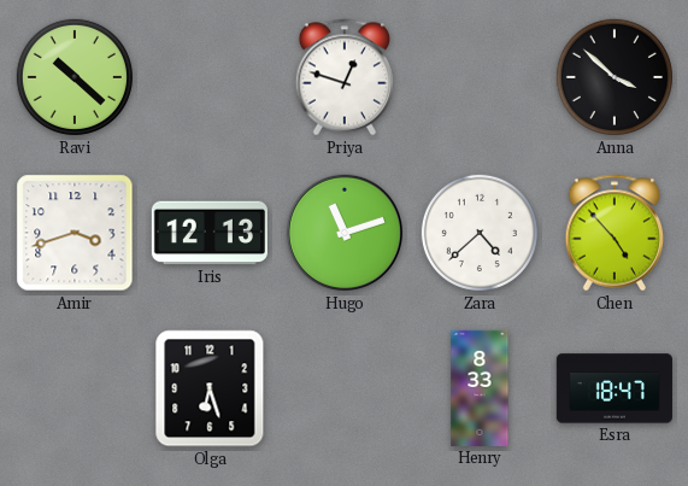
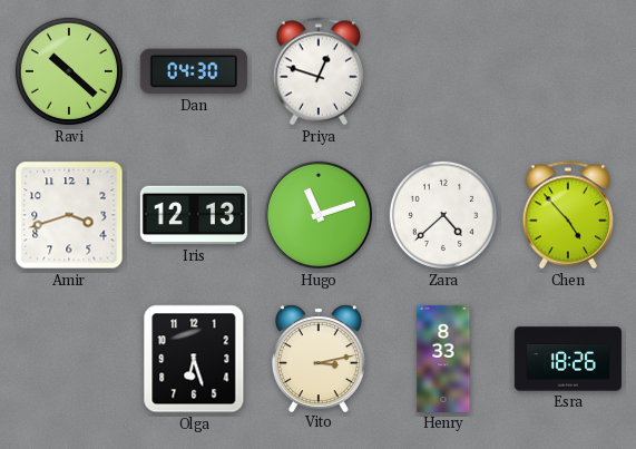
Dan: none -> 04:30
Anna: 3:52 -> none
Vito: none -> 3:13
Esra: 18:47 -> 18:26
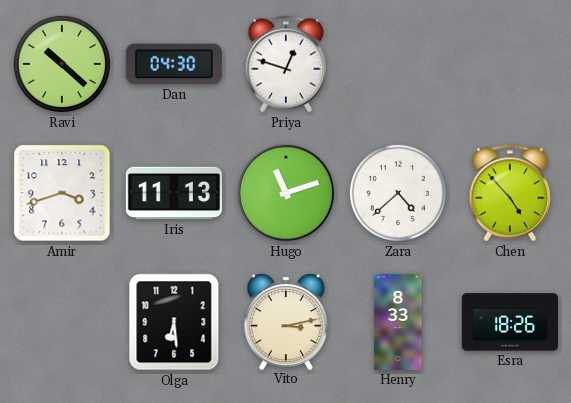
Iris: 12:13 -> 11:13
Olga: 6:27 -> 6:29
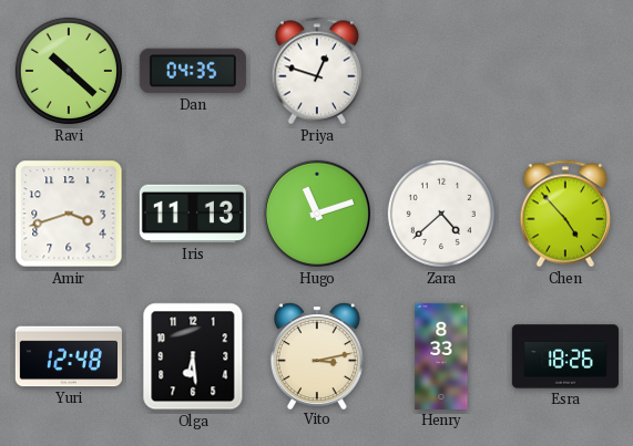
Dan: 04:30 -> 04:35
Yuri: none -> 12:48
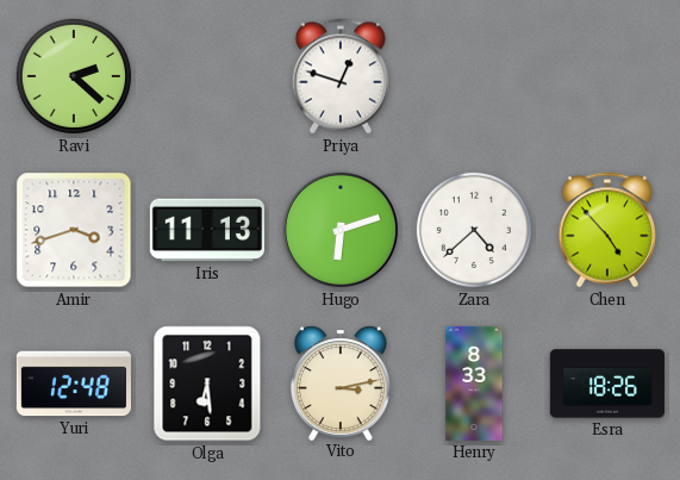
Ravi: 10:22 -> 2:22
Dan: 04:35 -> none
Hugo: 11:12 -> 6:12
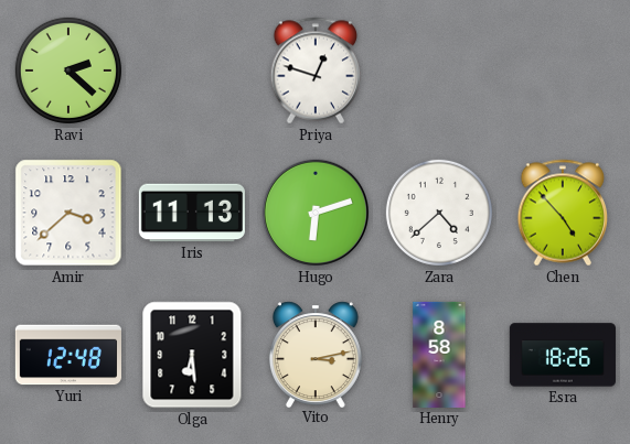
Amir: 3:42 -> 3:38
Henry: 8:33 -> 8:58
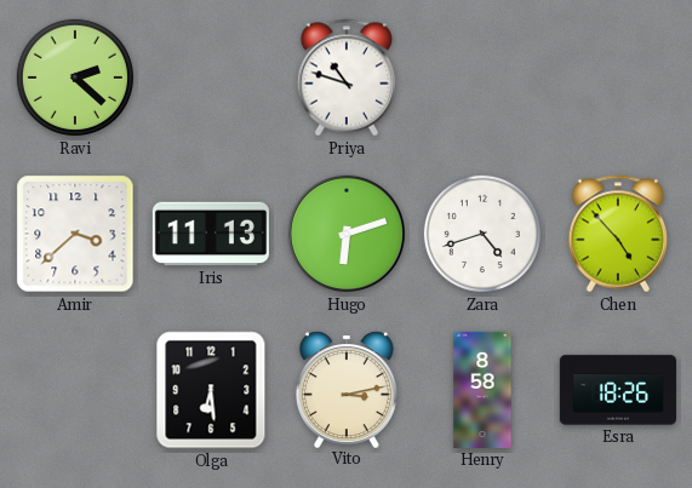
Priya: 12:48 -> 10:48
Zara: 4:38 -> 4:42
Yuri: 12:48 -> none
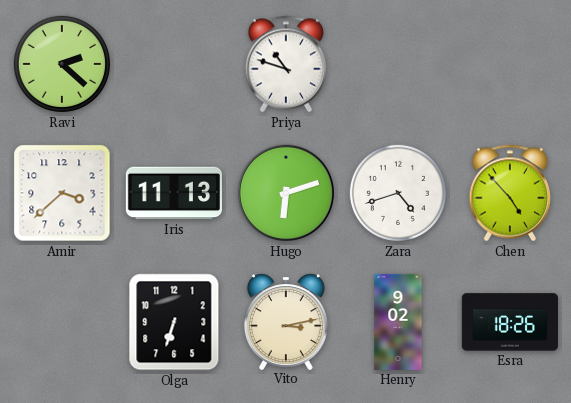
Olga: 6:29 -> 6:33
Henry: 8:58 -> 9:02
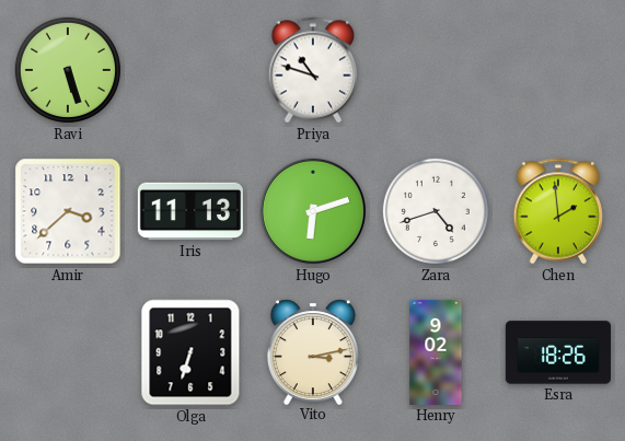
Ravi: 2:22 -> 5:27
Chen: 4:53 -> 1:59
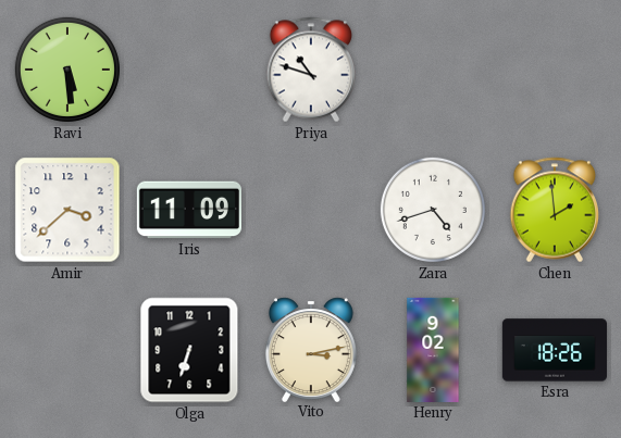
Ravi: 5:27 -> 5:29
Iris: 11:13 -> 11:09
Hugo: 6:12 -> none
